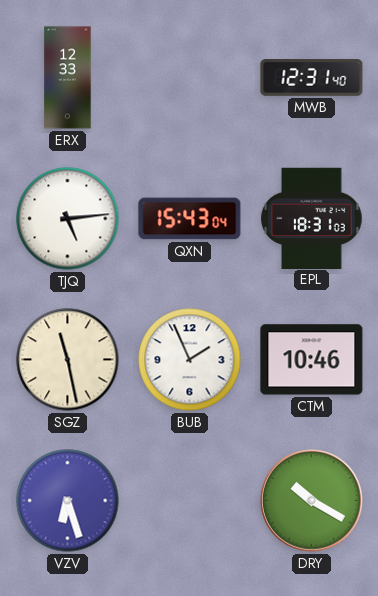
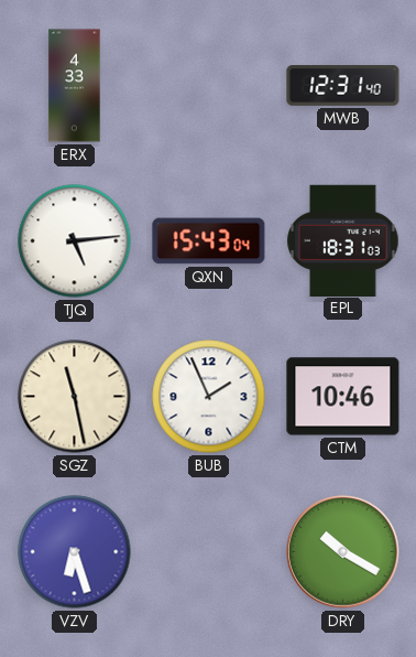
ERX: 12:33 -> 4:33
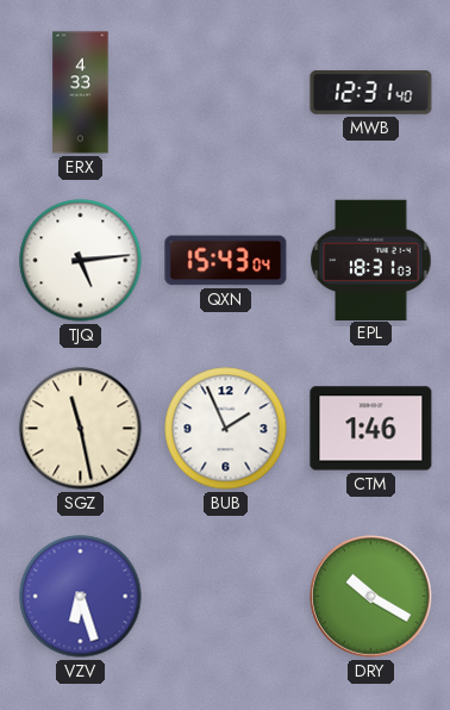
CTM: 10:46 -> 1:46
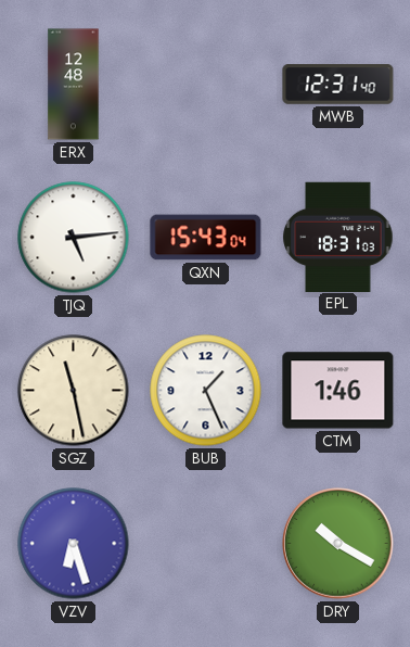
ERX: 4:33 -> 12:48
BUB: 1:56 -> 1:26
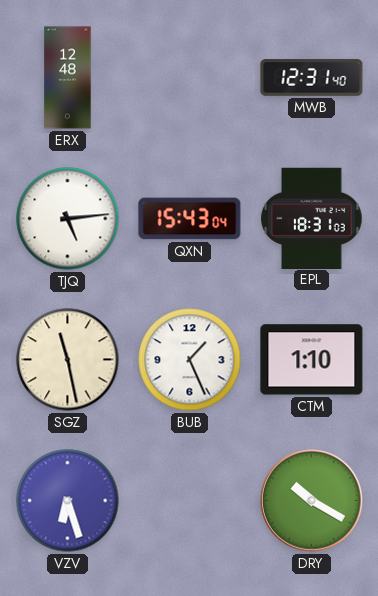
CTM: 1:46 -> 1:10
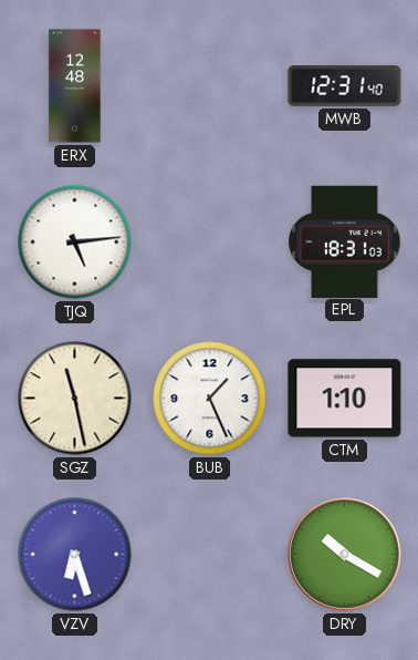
QXN: 15:43 -> none
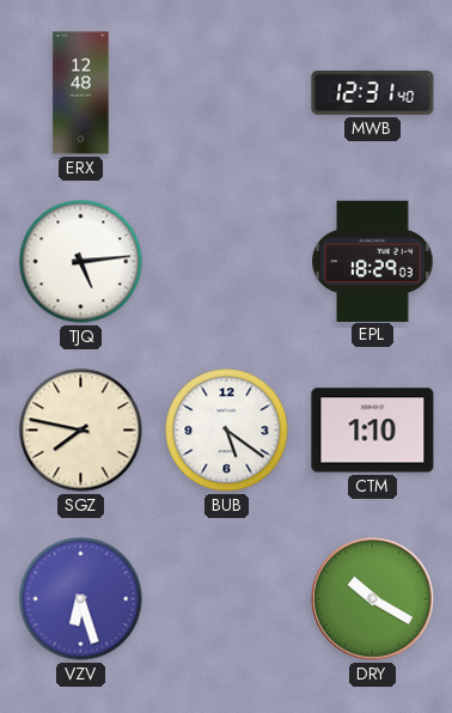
EPL: 18:31 -> 18:29
SGZ: 11:28 -> 7:47
BUB: 1:26 -> 5:21
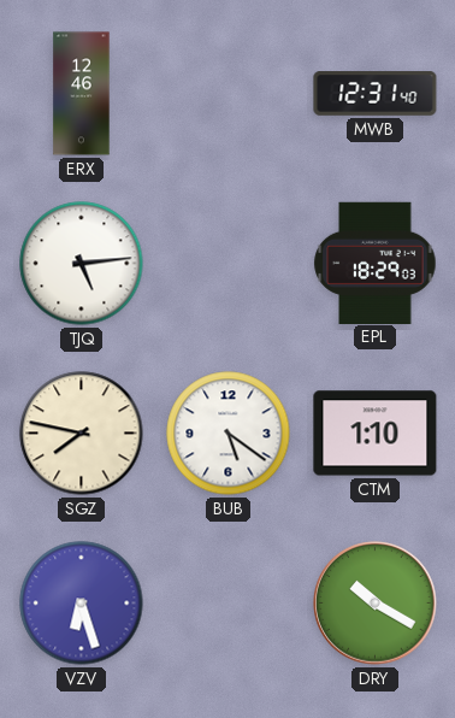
ERX: 12:48 -> 12:46
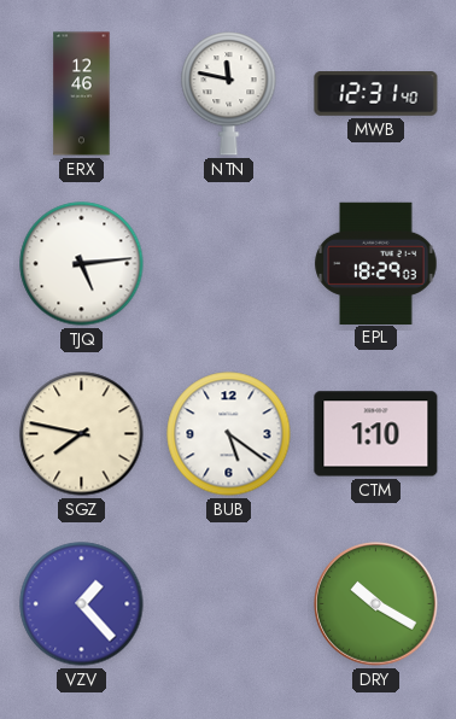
NTN: none -> 11:47
VZV: 6:27 -> 1:23
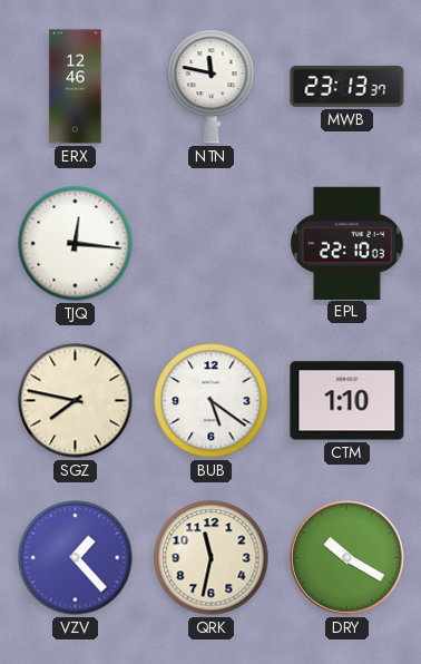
MWB: 12:31 -> 23:13
TJQ: 5:14 -> 12:16
EPL: 18:29 -> 22:10
QRK: none -> 11:32
